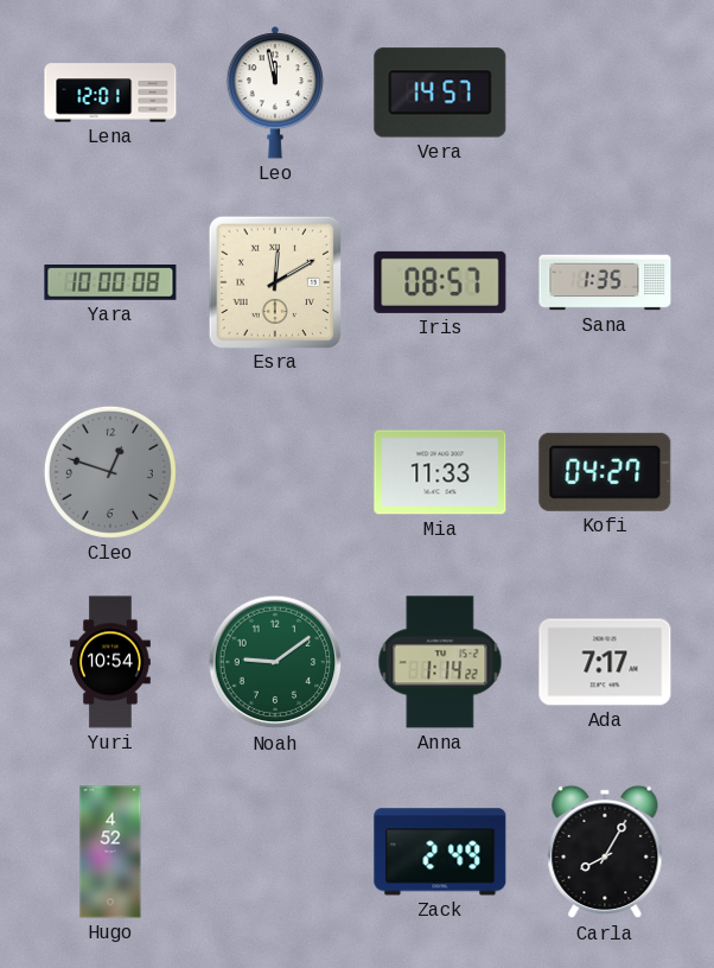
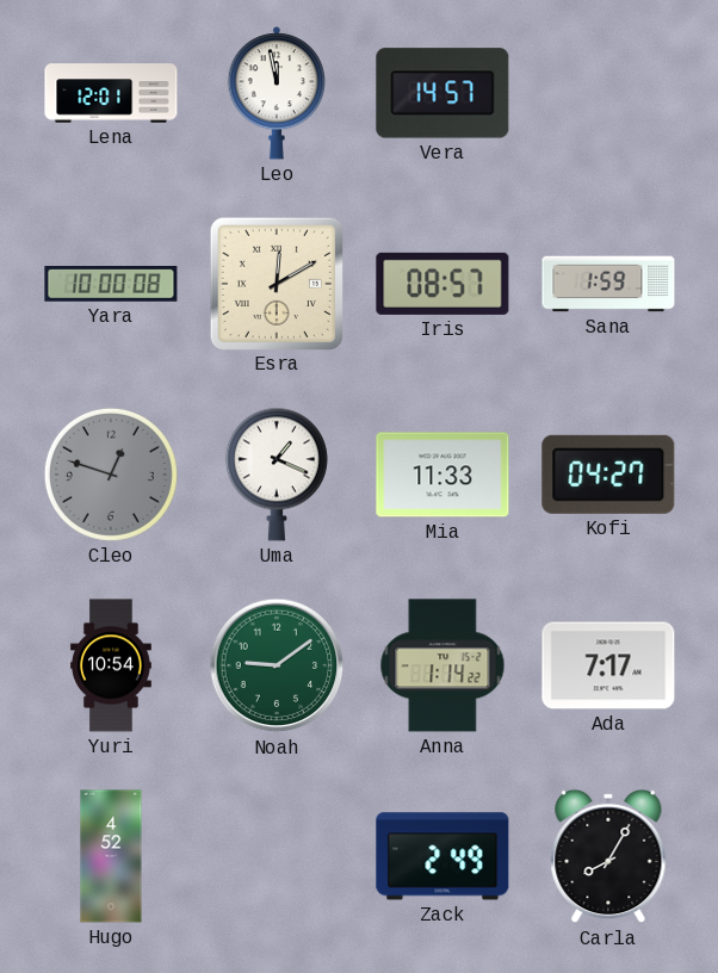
Sana: 1:35 -> 1:59
Uma: none -> 1:19
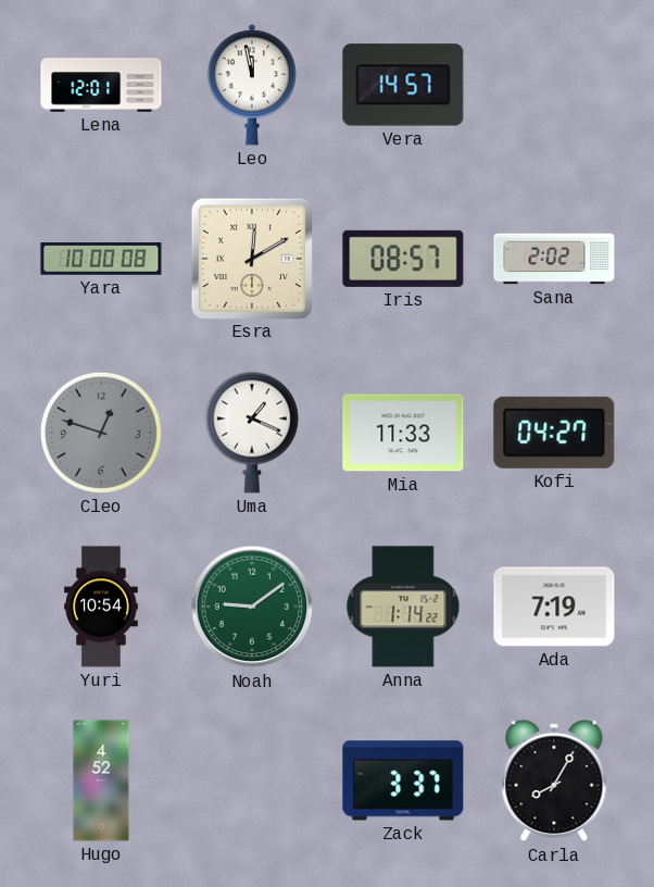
Sana: 1:59 -> 2:02
Ada: 7:17 -> 7:19
Zack: 2:49 -> 3:37
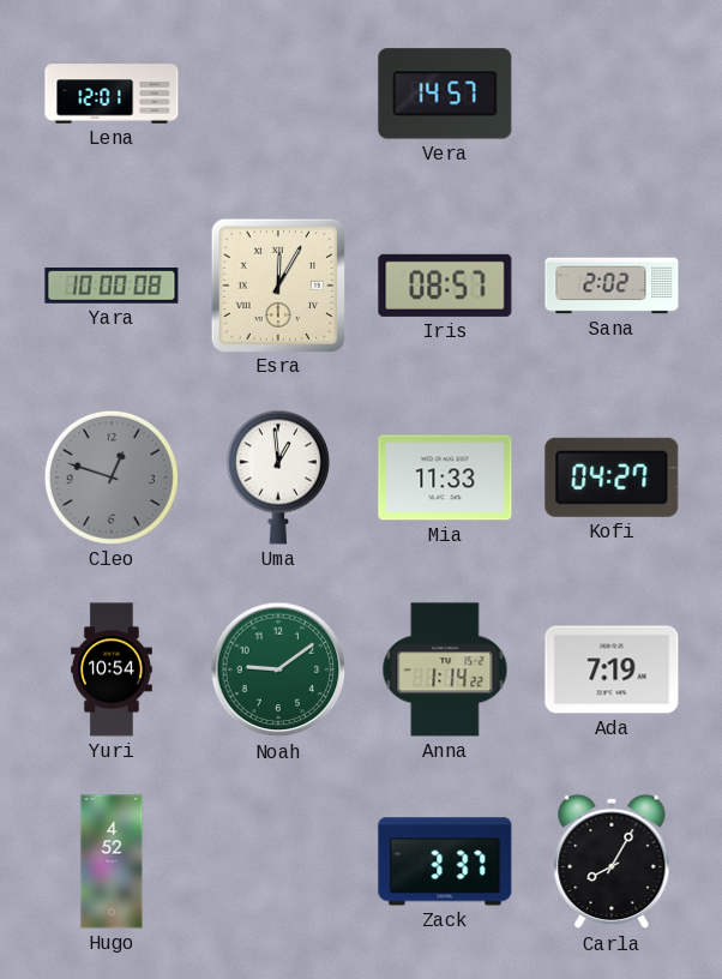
Leo: 11:58 -> none
Esra: 12:10 -> 12:05
Uma: 1:19 -> 12:59
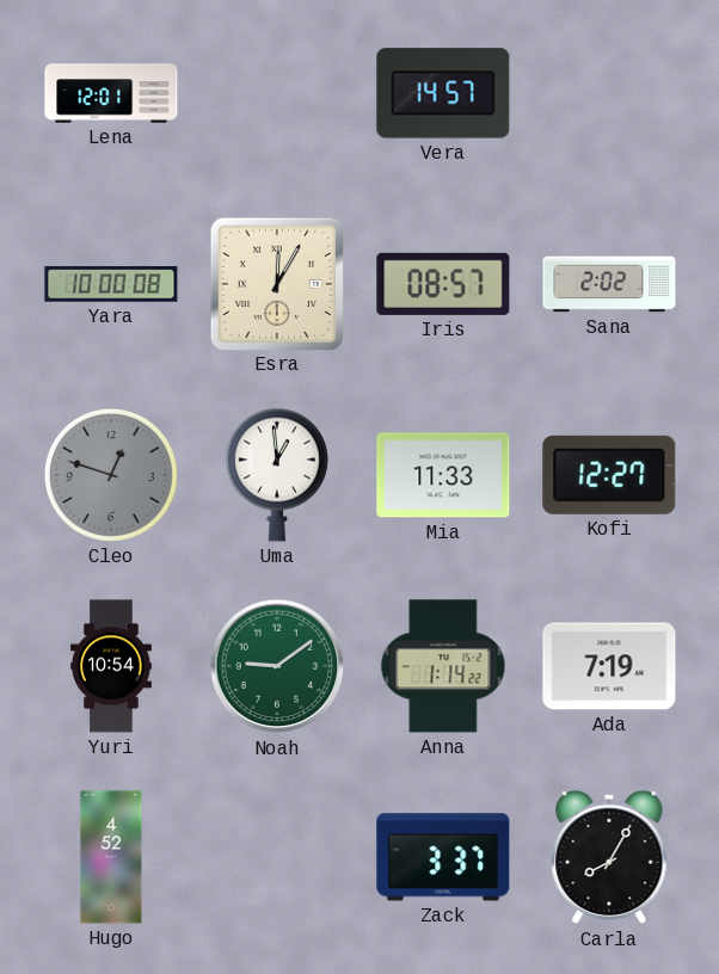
Kofi: 04:27 -> 12:27
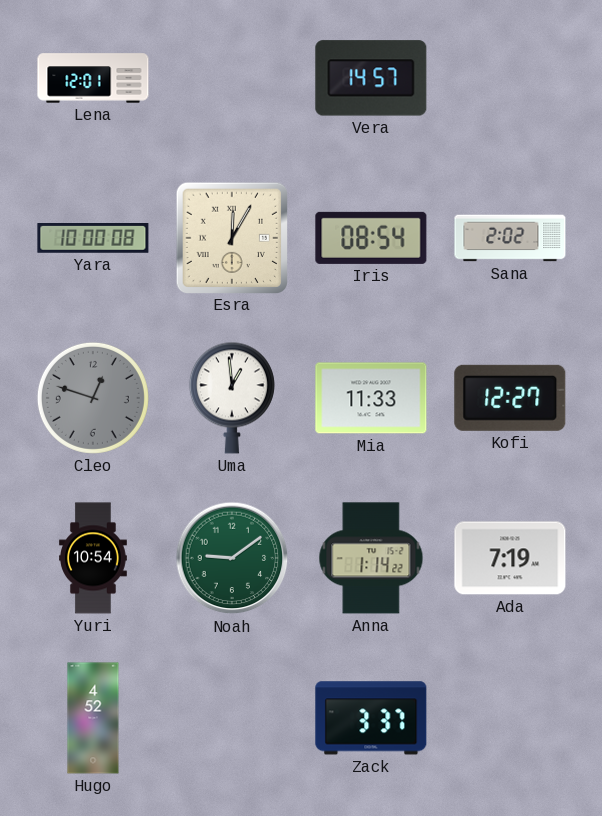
Iris: 08:57 -> 08:54
Carla: 8:05 -> none
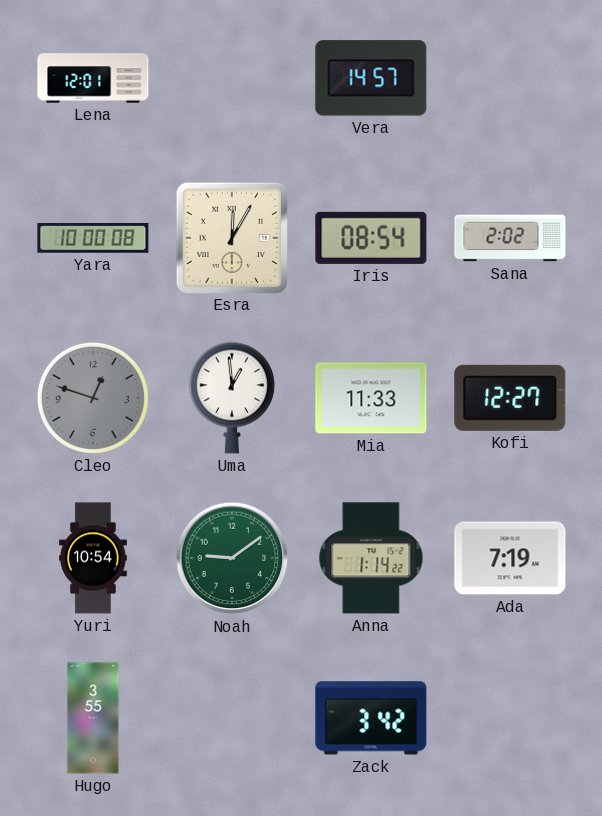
Hugo: 4:52 -> 3:55
Zack: 3:37 -> 3:42
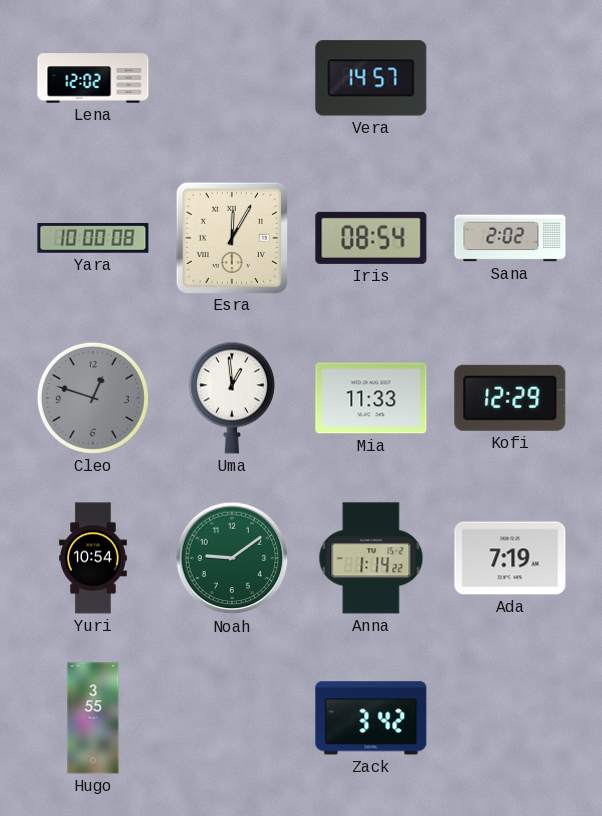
Lena: 12:01 -> 12:02
Kofi: 12:27 -> 12:29
